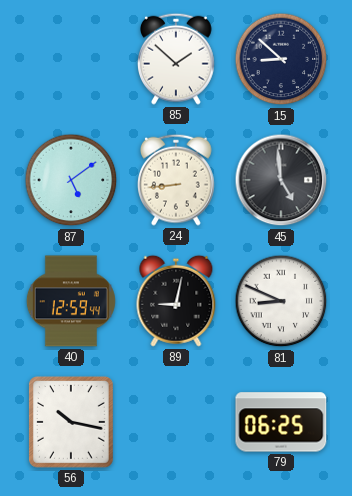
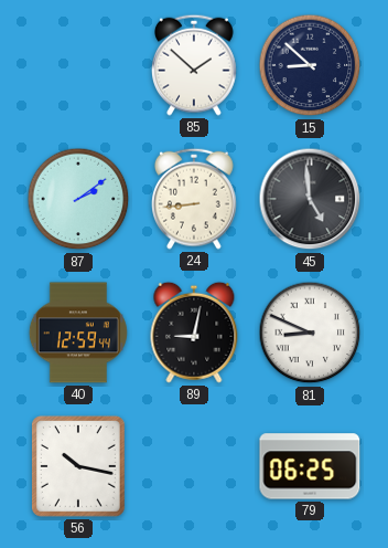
87: 5:09 -> 2:09
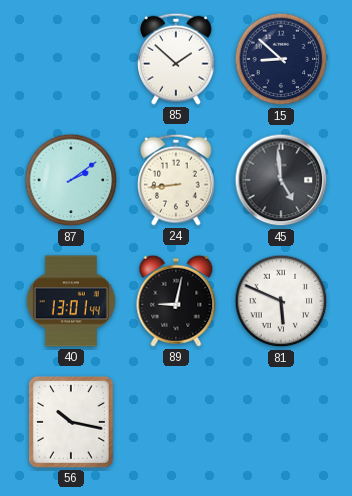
40: 12:59 -> 13:01
81: 8:49 -> 5:49
79: 06:25 -> none
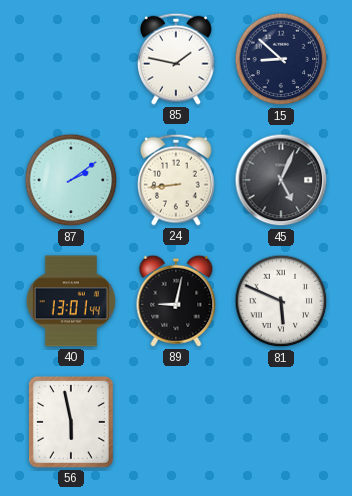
85: 1:52 -> 1:47
45: 4:59 -> 5:04
56: 10:17 -> 5:58
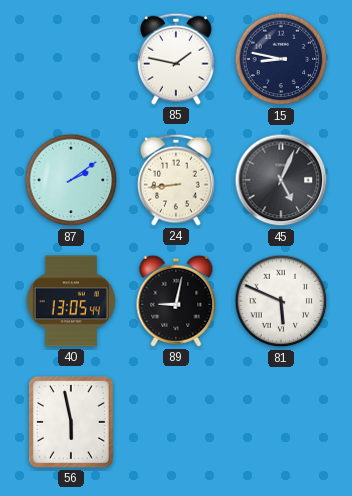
15: 8:52 -> 8:47
40: 13:01 -> 13:05
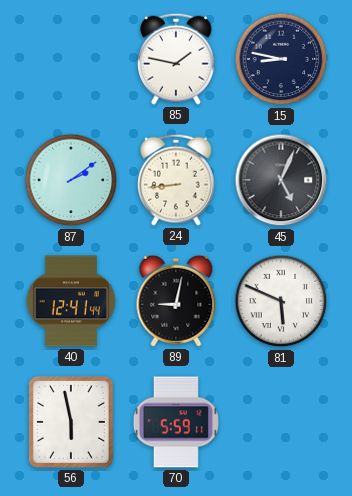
40: 13:05 -> 12:41
70: none -> 5:59
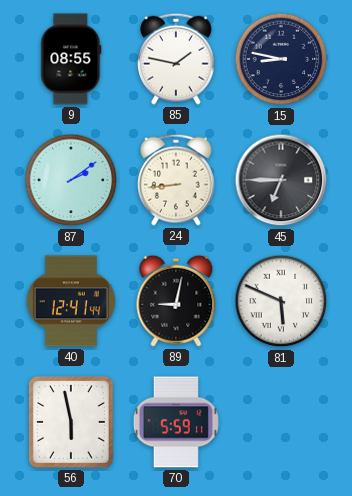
9: none -> 08:55
45: 5:04 -> 6:45
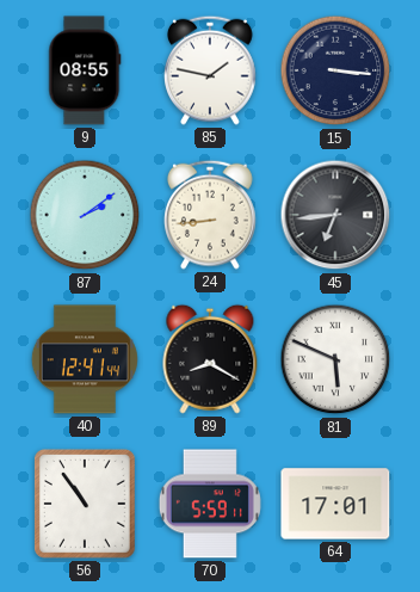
15: 8:47 -> 3:16
45: 6:45 -> 6:44
89: 9:02 -> 8:20
56: 5:58 -> 10:54
64: none -> 17:01
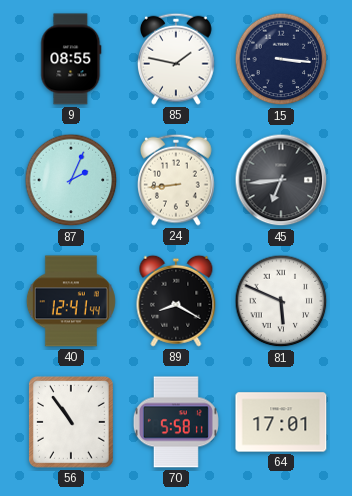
87: 2:09 -> 2:04
70: 5:59 -> 5:58
